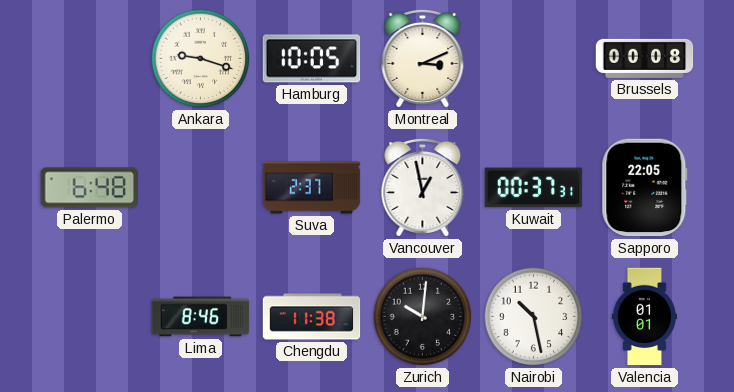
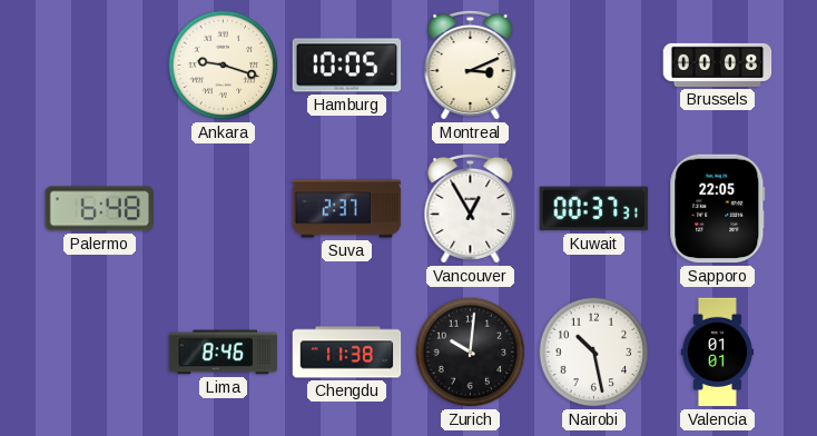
Vancouver: 12:58 -> 12:55
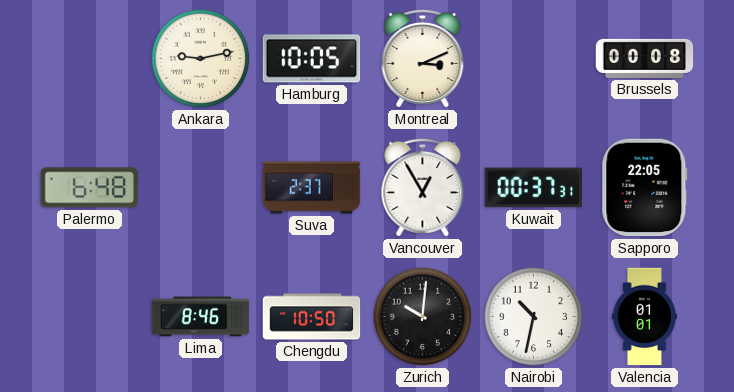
Ankara: 9:18 -> 9:13
Chengdu: 11:38 -> 10:50
Nairobi: 10:28 -> 10:32
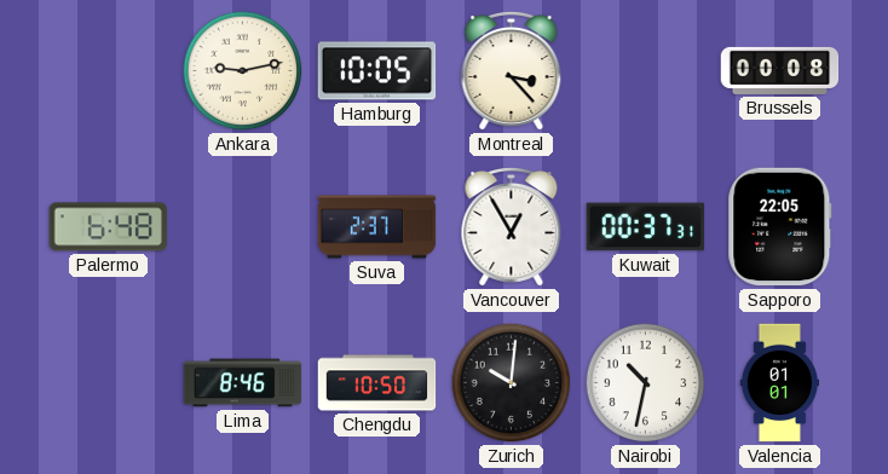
Montreal: 3:11 -> 3:23
